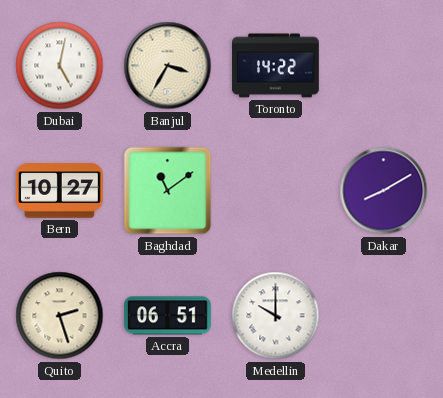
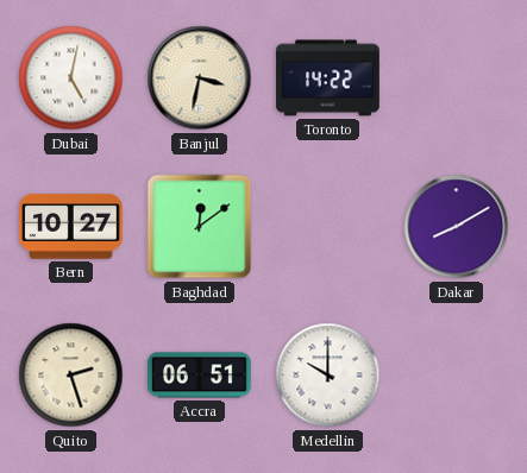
Banjul: 3:35 -> 3:32
Baghdad: 11:09 -> 12:09
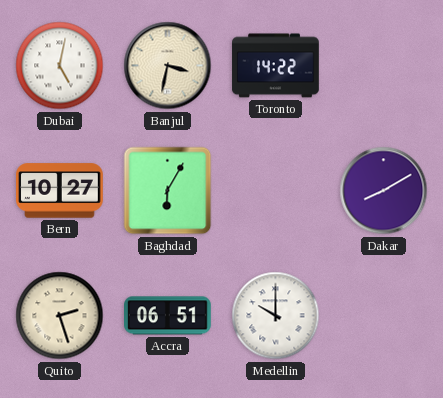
Baghdad: 12:09 -> 6:05
